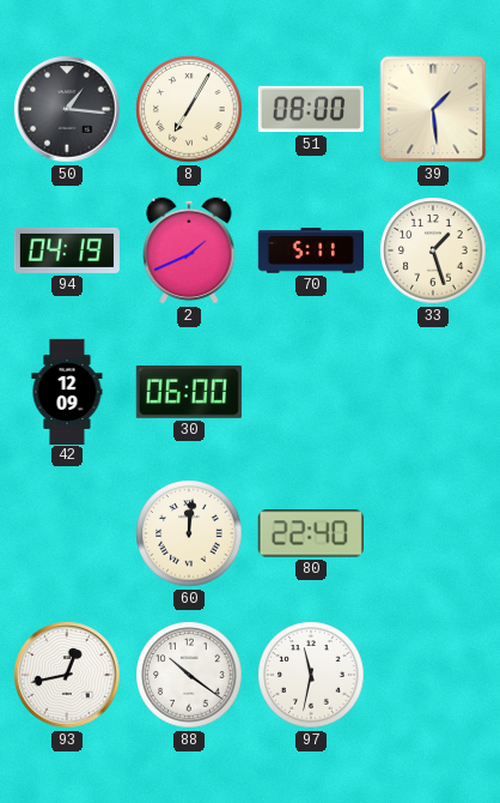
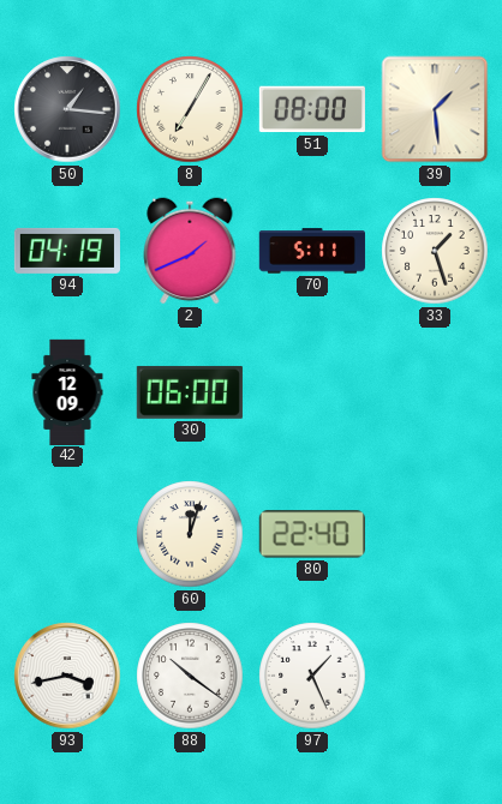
60: 12:01 -> 12:03
93: 12:43 -> 3:43
97: 11:32 -> 1:26
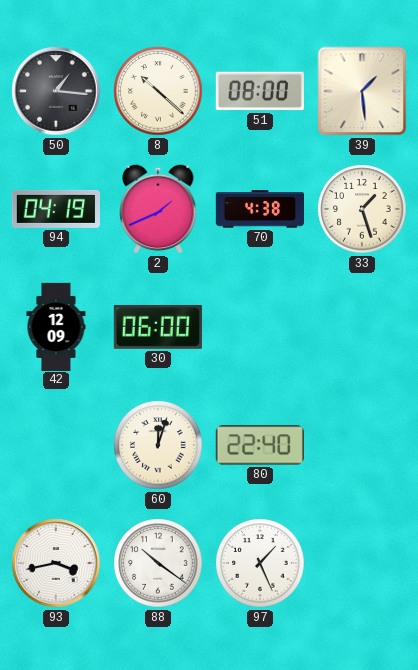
8: 7:05 -> 10:22
70: 5:11 -> 4:38
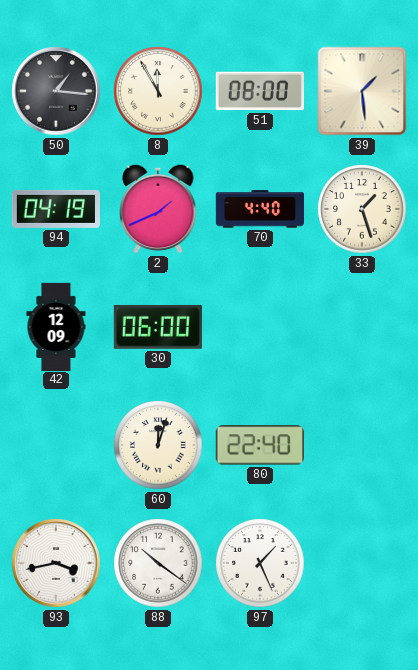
8: 10:22 -> 11:55
70: 4:38 -> 4:40
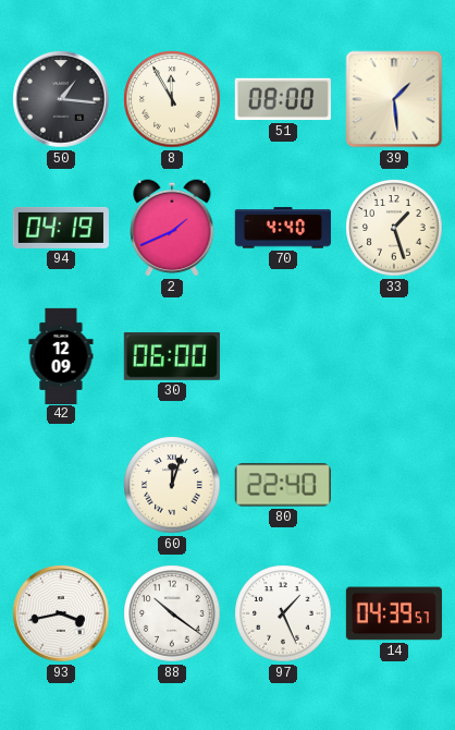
14: none -> 04:39
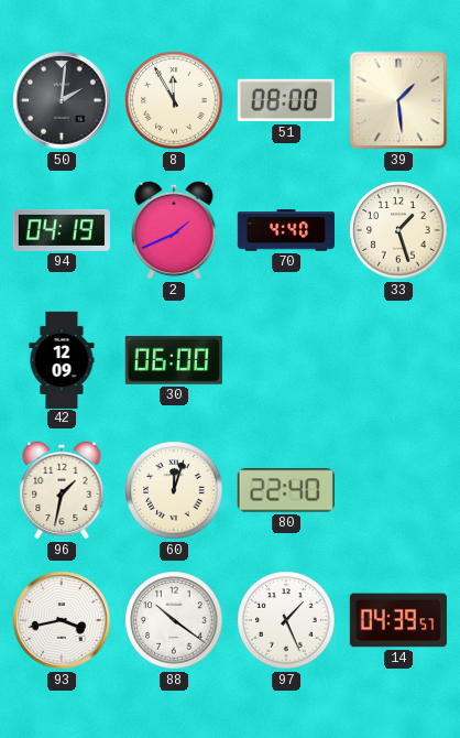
50: 1:16 -> 2:01
96: none -> 1:32
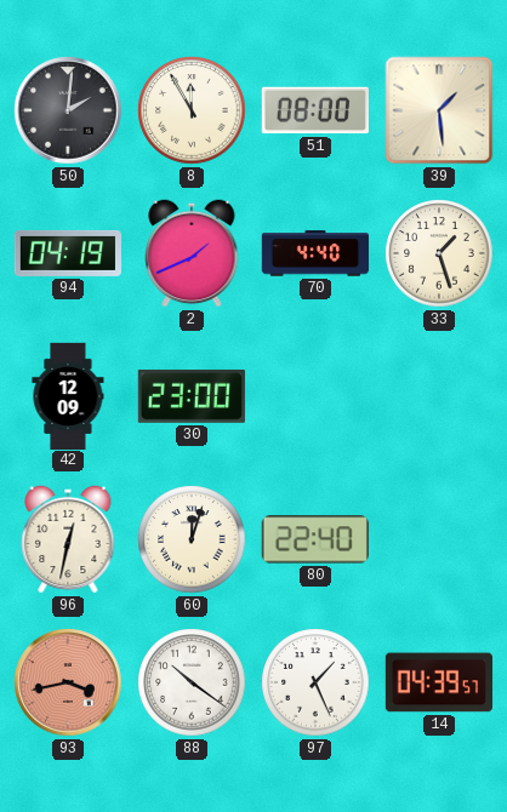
30: 06:00 -> 23:00
96: 1:32 -> 12:32
93 dial: white -> salmon
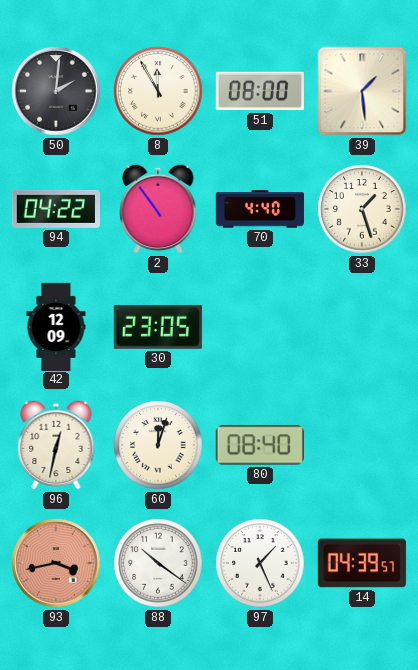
94: 04:19 -> 04:22
2: 1:41 -> 10:54
30: 23:00 -> 23:05
80: 22:40 -> 08:40
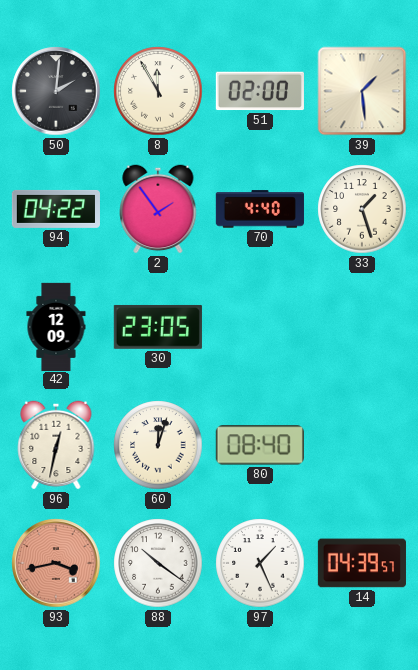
51: 08:00 -> 02:00
2: 10:54 -> 1:54
